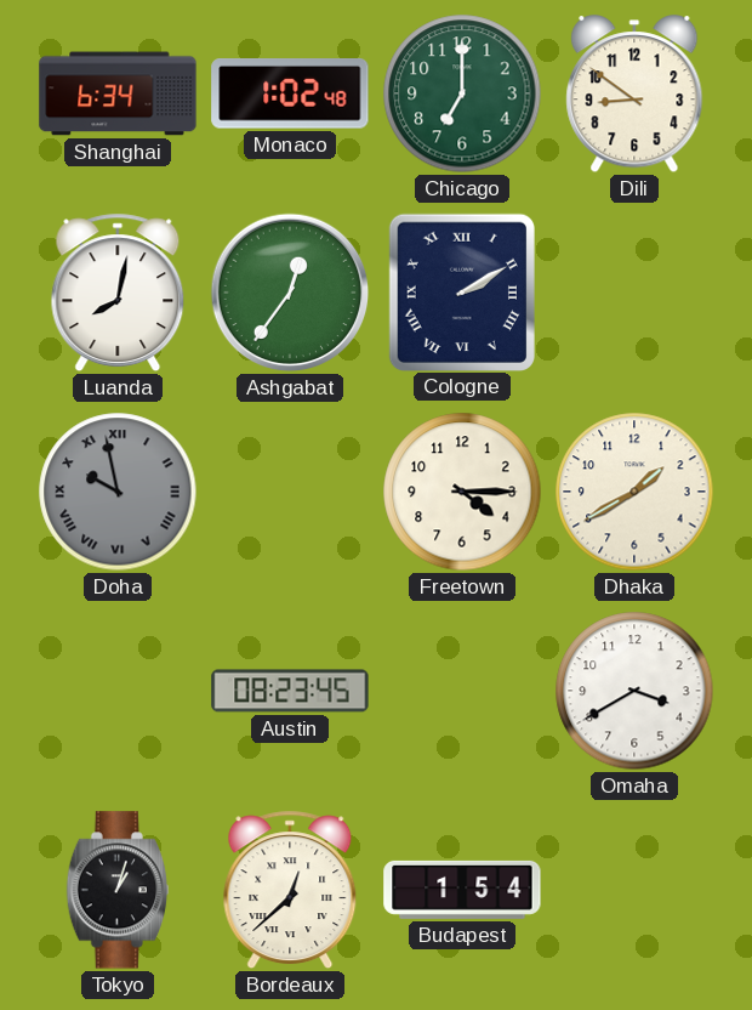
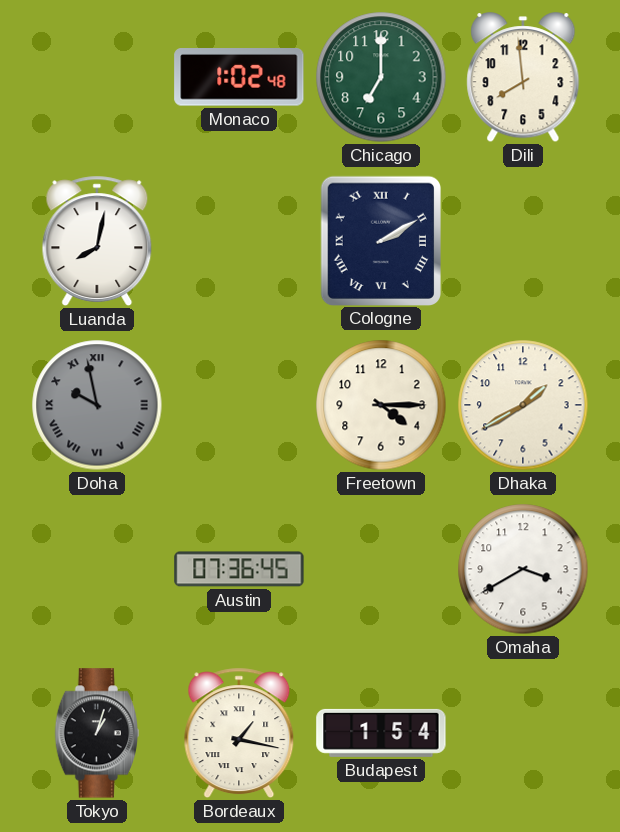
Shanghai: 6:34 -> none
Dili: 8:51 -> 7:59
Ashgabat: 12:36 -> none
Austin: 08:23 -> 07:36
Bordeaux: 12:38 -> 1:17
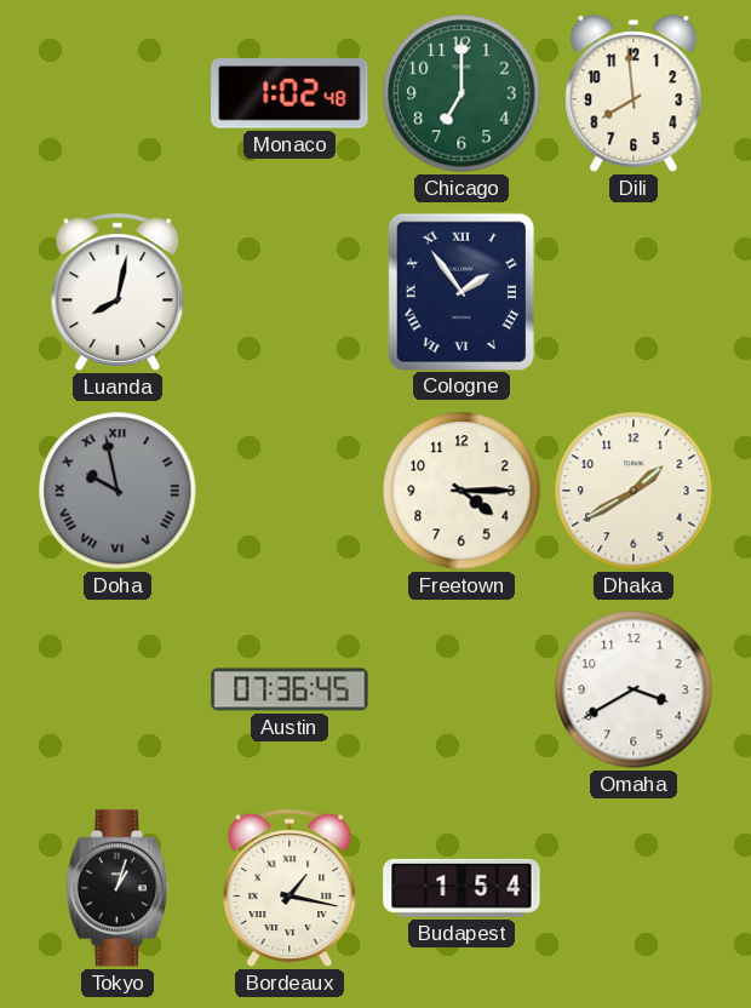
Cologne: 2:10 -> 1:54
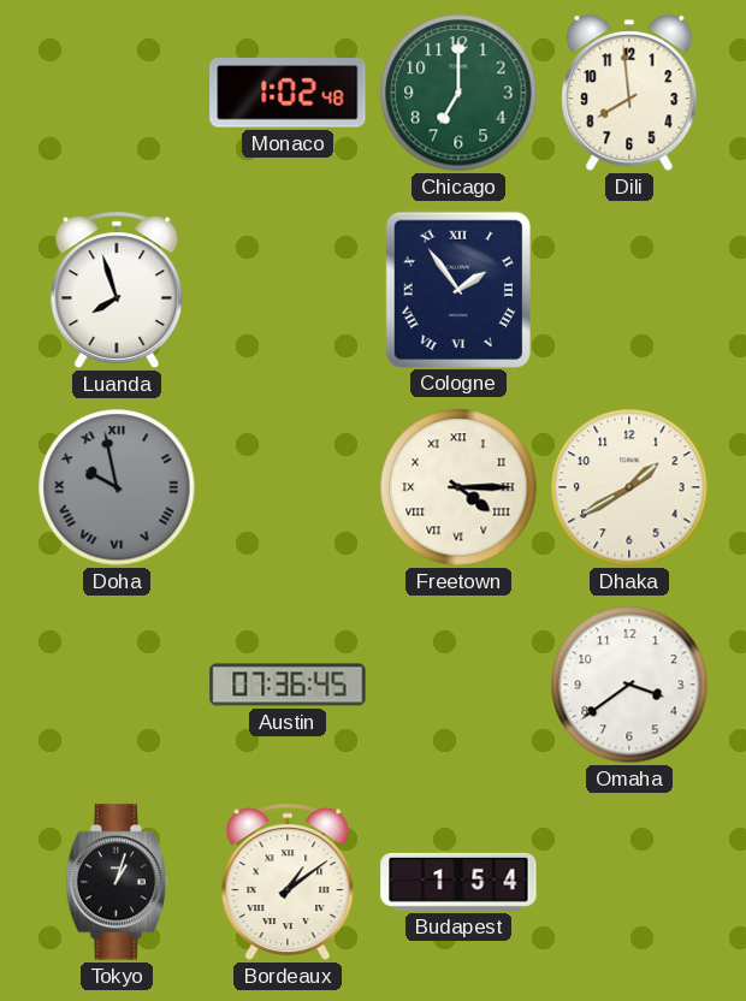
Luanda: 8:02 -> 7:57
Freetown numerals: Arabic -> Roman
Omaha: 3:40 -> 3:39
Bordeaux: 1:17 -> 1:09
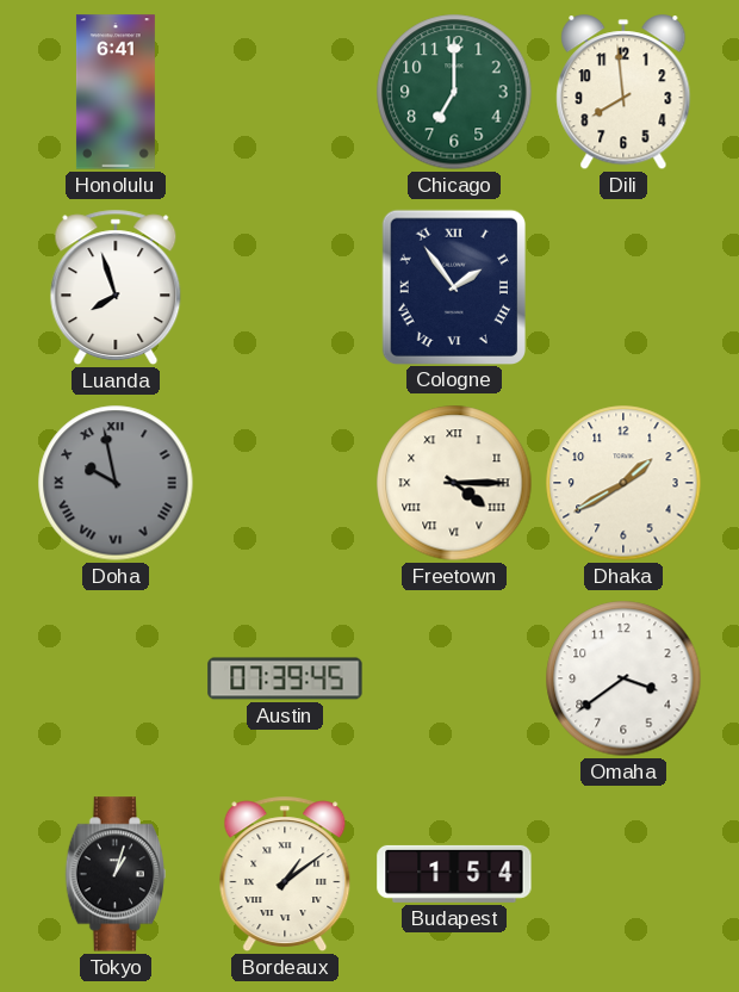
Honolulu: none -> 6:41
Monaco: 1:02 -> none
Austin: 07:36 -> 07:39
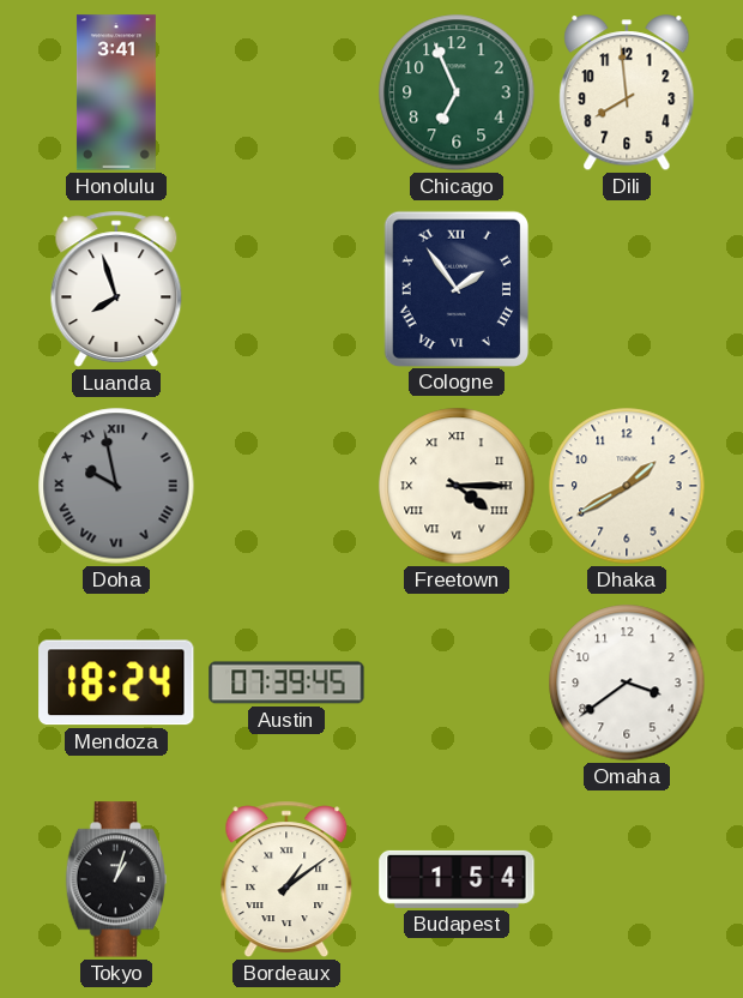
Honolulu: 6:41 -> 3:41
Chicago: 7:00 -> 6:56
Mendoza: none -> 18:24
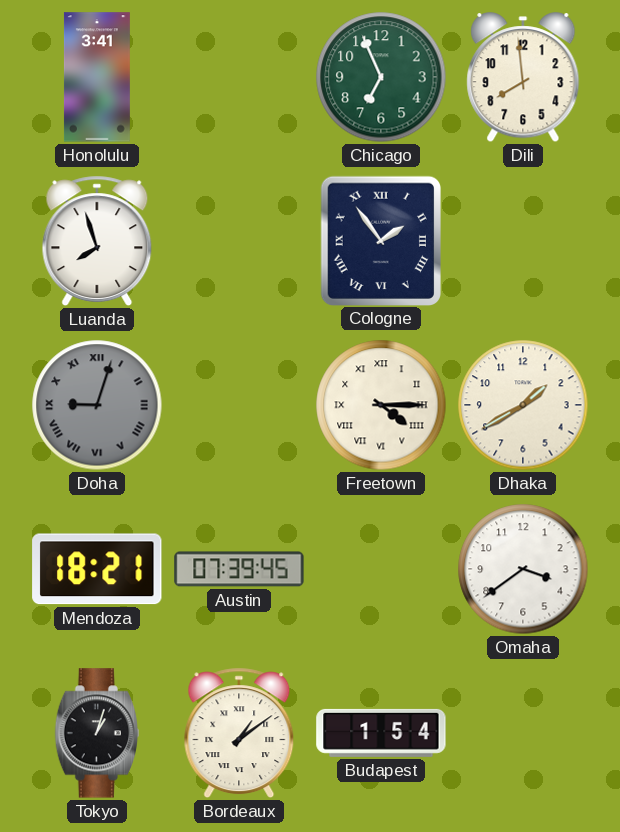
Doha: 9:58 -> 9:03
Mendoza: 18:24 -> 18:21
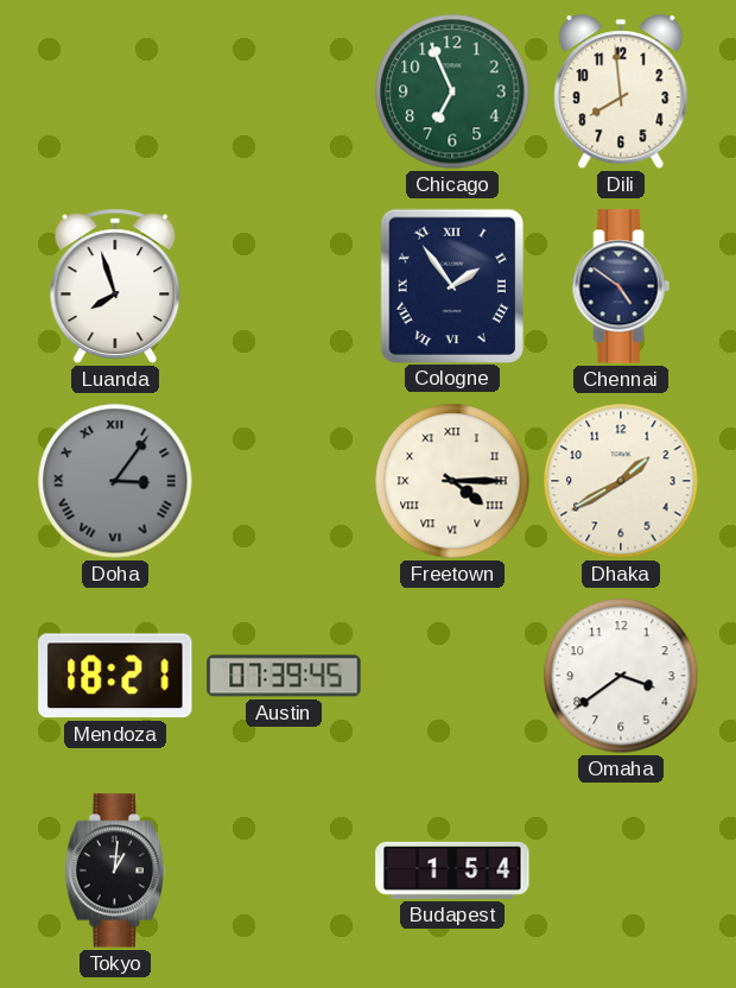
Honolulu: 3:41 -> none
Chennai: none -> 4:51
Doha: 9:03 -> 3:06
Tokyo: 1:03 -> 1:01
Bordeaux: 1:09 -> none
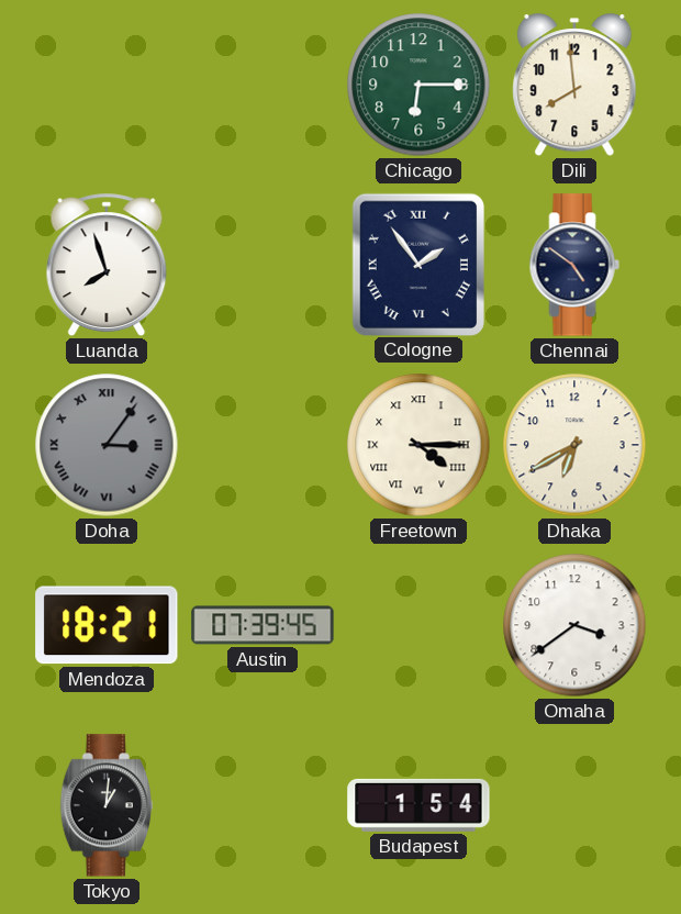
Chicago: 6:56 -> 6:15
Dhaka: 1:40 -> 6:40
